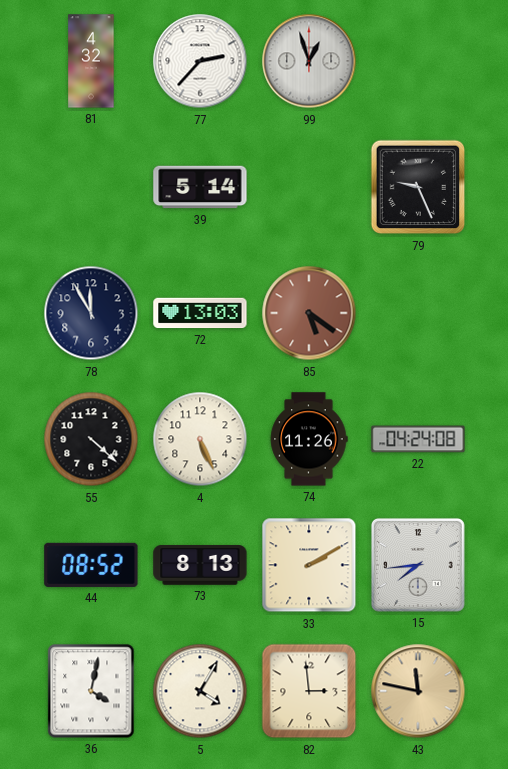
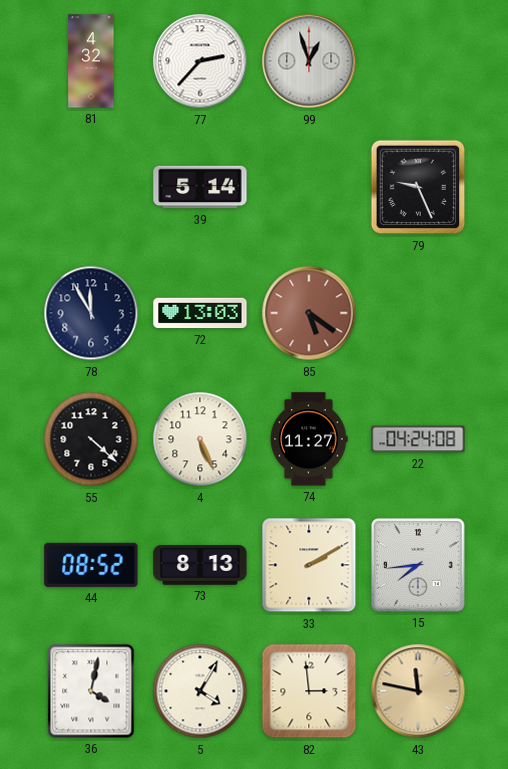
74: 11:26 -> 11:27
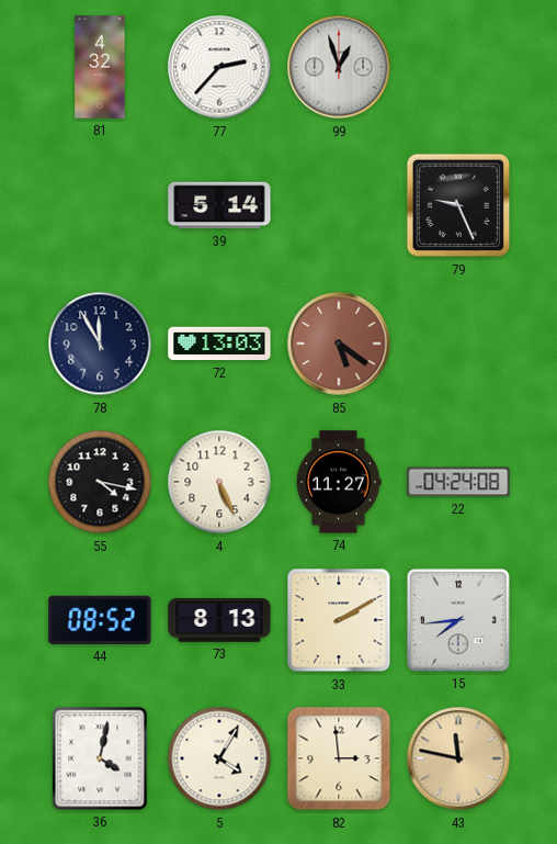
55: 4:22 -> 4:17
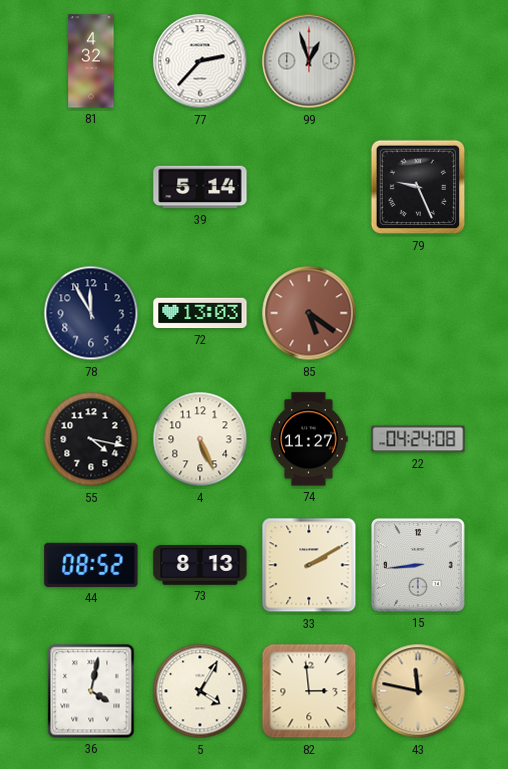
15: 7:44 -> 8:44
